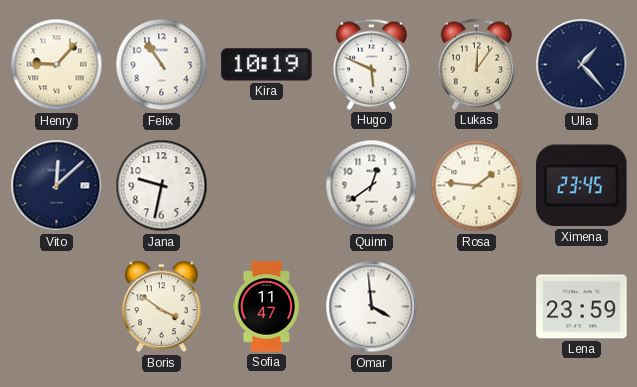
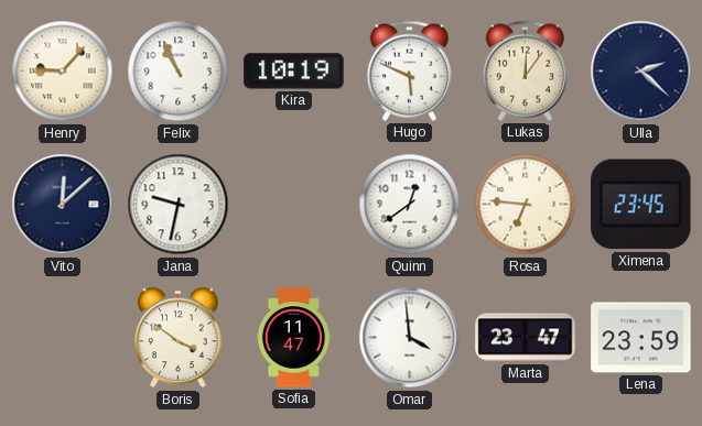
Felix: 10:54 -> 10:56
Ulla: 1:23 -> 2:22
Rosa: 1:46 -> 6:46
Marta: none -> 23:47
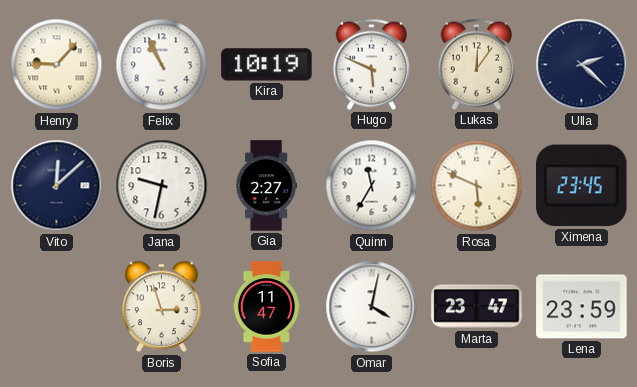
Gia: none -> 2:27
Quinn: 12:39 -> 11:35
Rosa: 6:46 -> 5:49
Boris: 3:51 -> 2:57
Omar: 3:59 -> 4:02
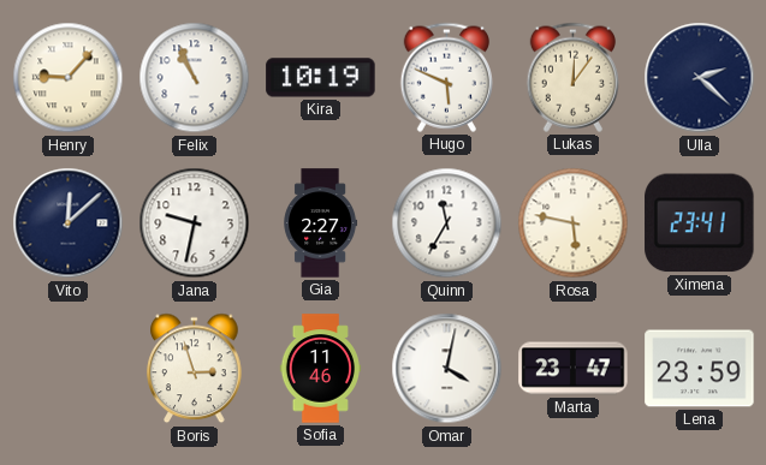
Rosa: 5:49 -> 5:47
Ximena: 23:45 -> 23:41
Sofia: 11:47 -> 11:46
